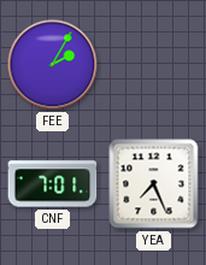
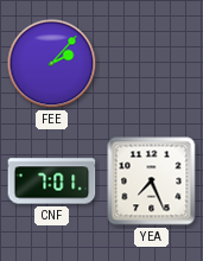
FEE: 2:05 -> 2:07
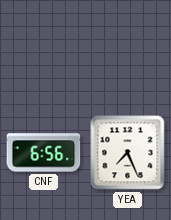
FEE: 2:07 -> none
CNF: 7:01 -> 6:56
